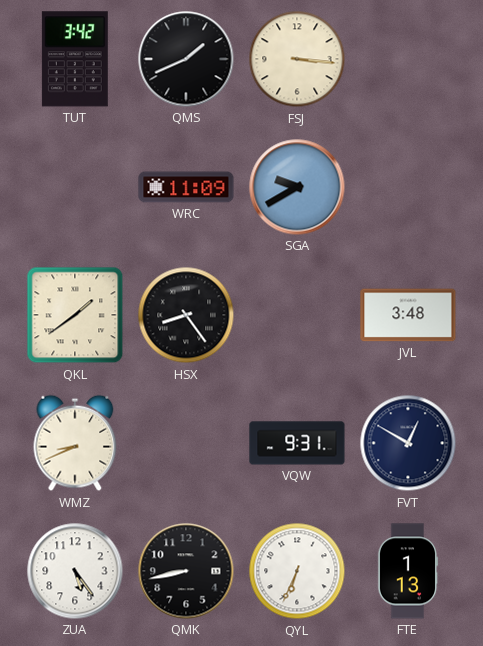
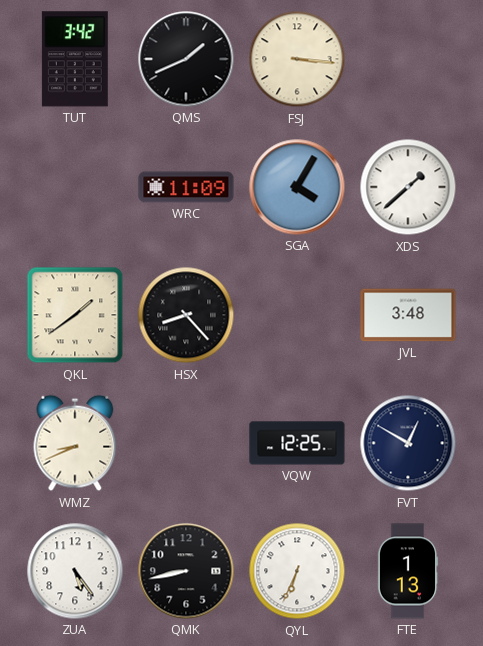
SGA: 9:40 -> 4:05
XDS: none -> 1:38
HSX: 8:24 -> 8:23
VQW: 9:31 -> 12:25
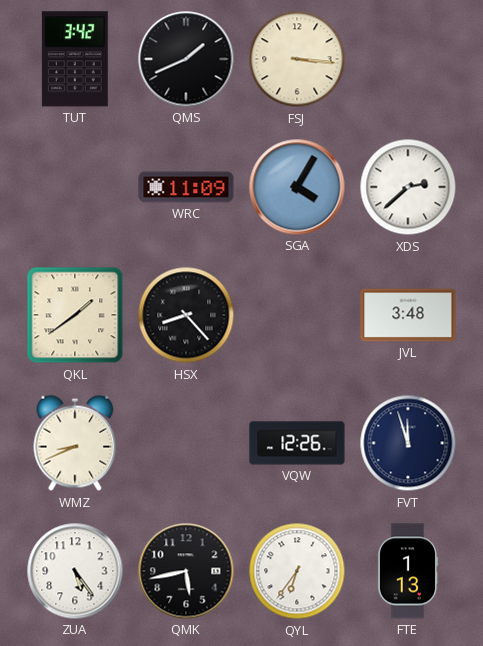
XDS: 1:38 -> 2:38
VQW: 12:25 -> 12:26
FVT: 12:50 -> 11:57
QMK: 8:43 -> 5:43
QYL: 6:34 -> 6:36
